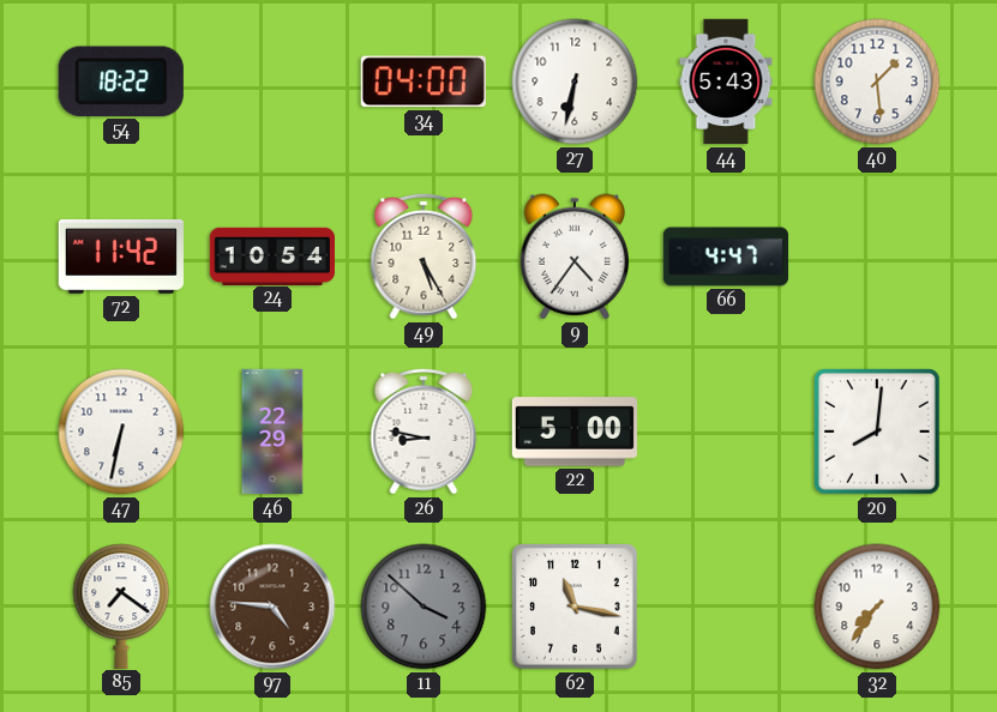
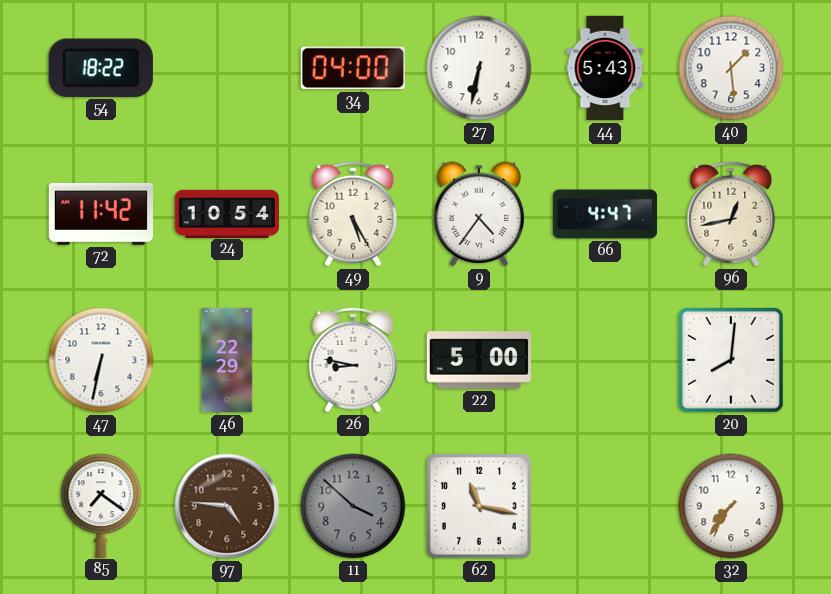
96: none -> 12:43
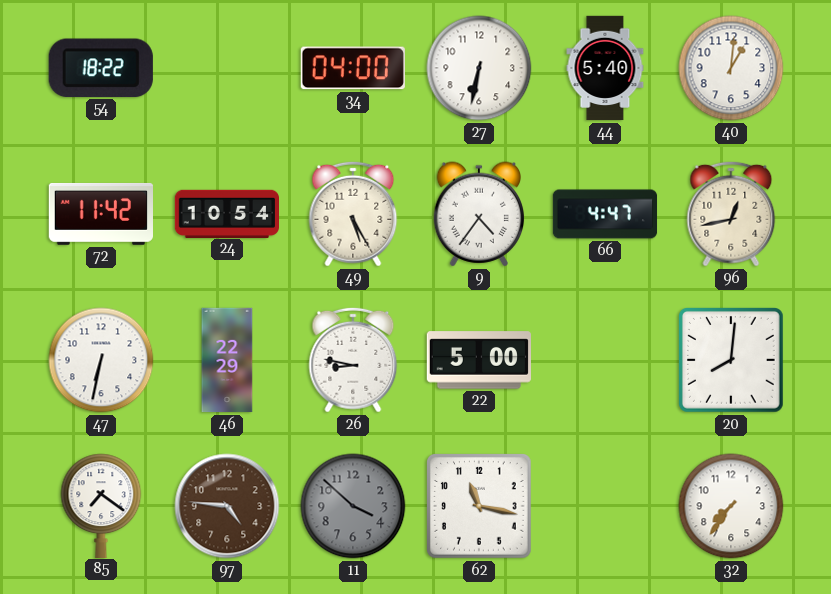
44: 5:43 -> 5:40
40: 1:29 -> 1:01
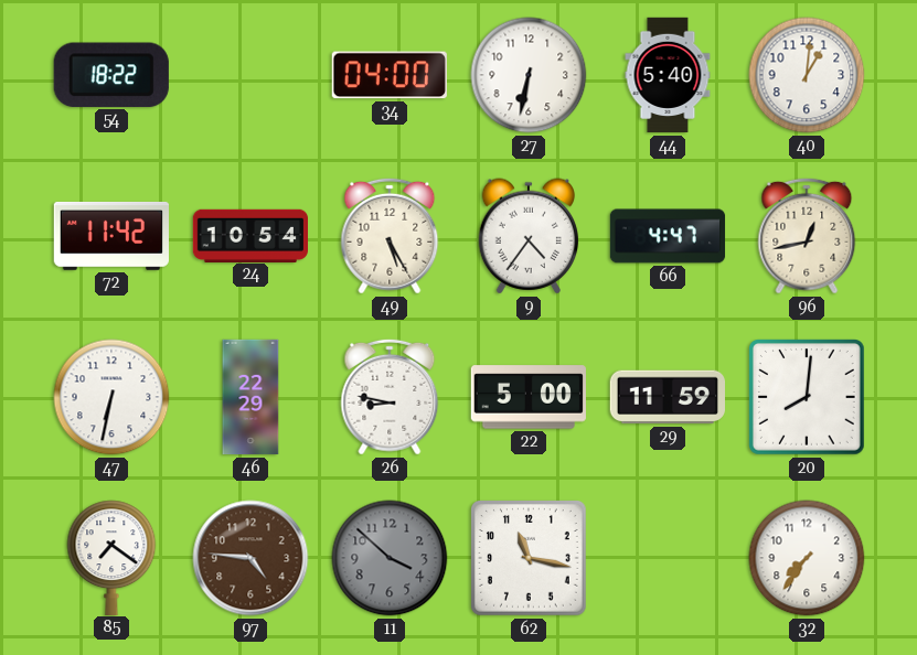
29: none -> 11:59
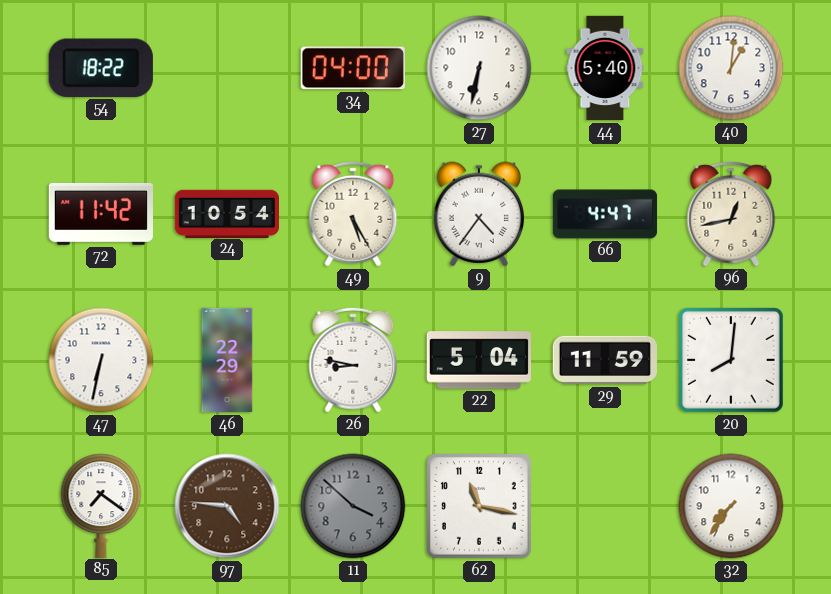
22: 5:00 -> 5:04
